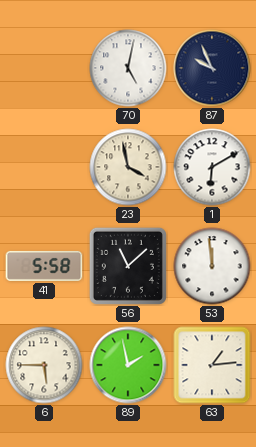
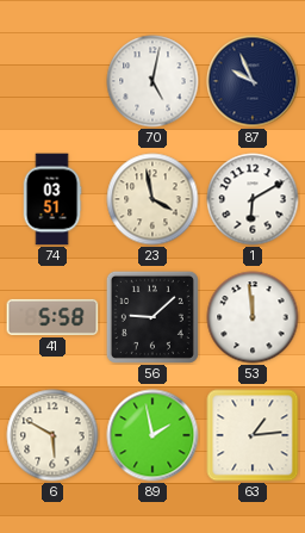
74: none -> 03:51
56: 11:08 -> 9:08
6: 5:45 -> 5:50
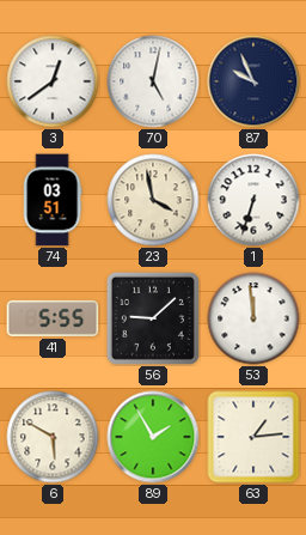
3: none -> 12:39
1: 6:10 -> 6:33
41: 5:58 -> 5:55
89: 1:58 -> 1:55
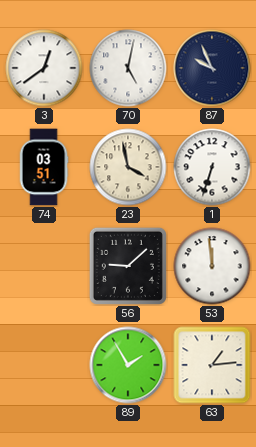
41: 5:55 -> none
6: 5:50 -> none
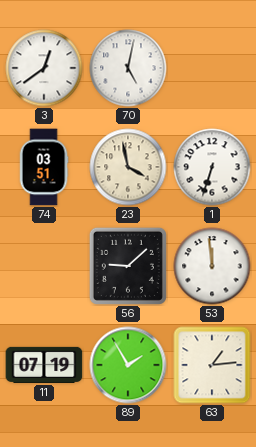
87: 9:56 -> none
11: none -> 07:19
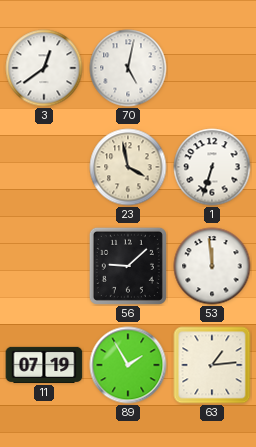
74: 03:51 -> none
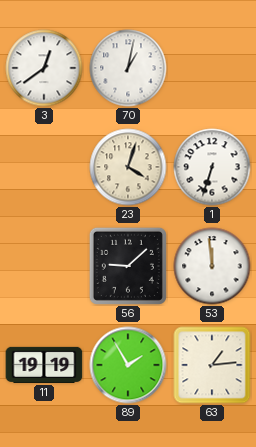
70: 5:02 -> 1:02
23: 3:58 -> 4:03
11: 07:19 -> 19:19
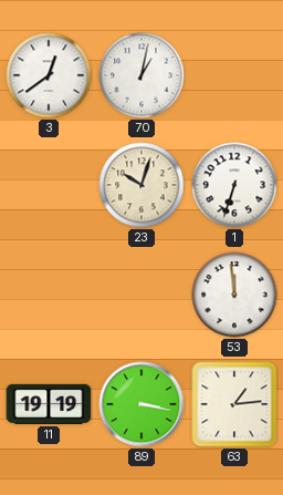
23: 4:03 -> 10:03
56: 9:08 -> none
89: 1:55 -> 3:17
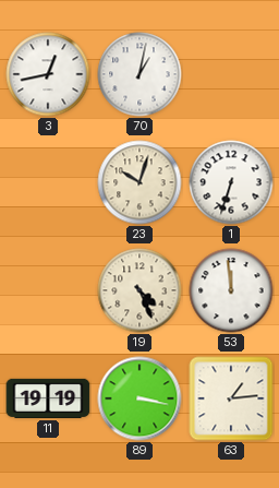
3: 12:39 -> 12:43
19: none -> 4:26
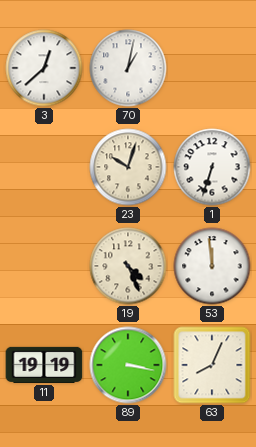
3: 12:43 -> 12:38
63: 1:14 -> 8:04
